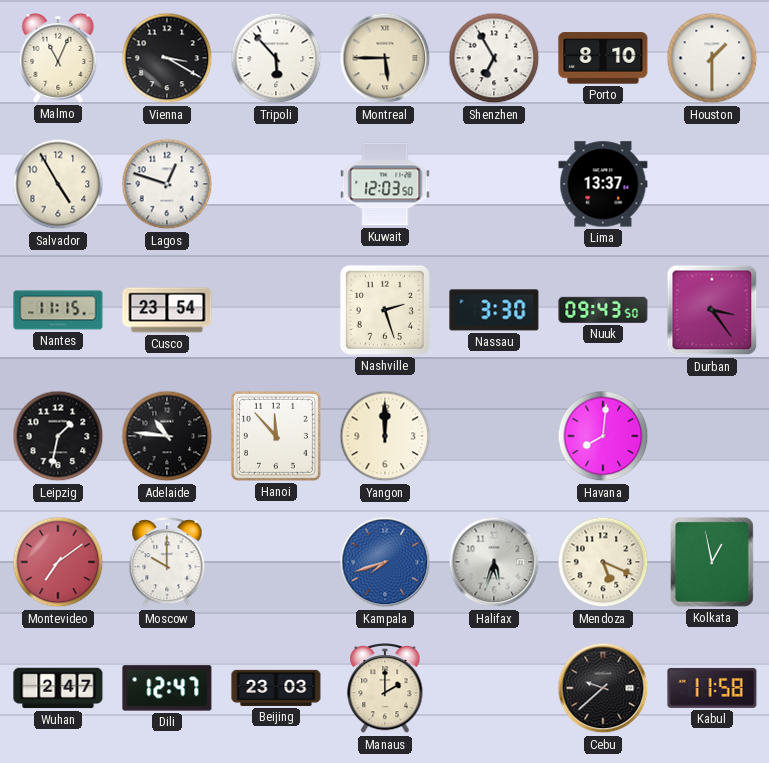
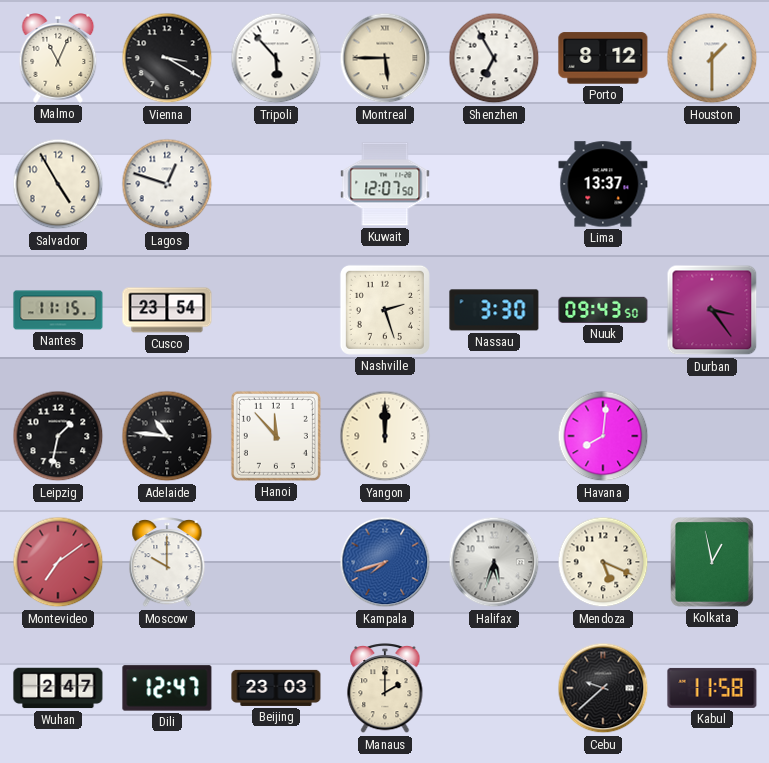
Porto: 8:10 -> 8:12
Kuwait: 12:03 -> 12:07
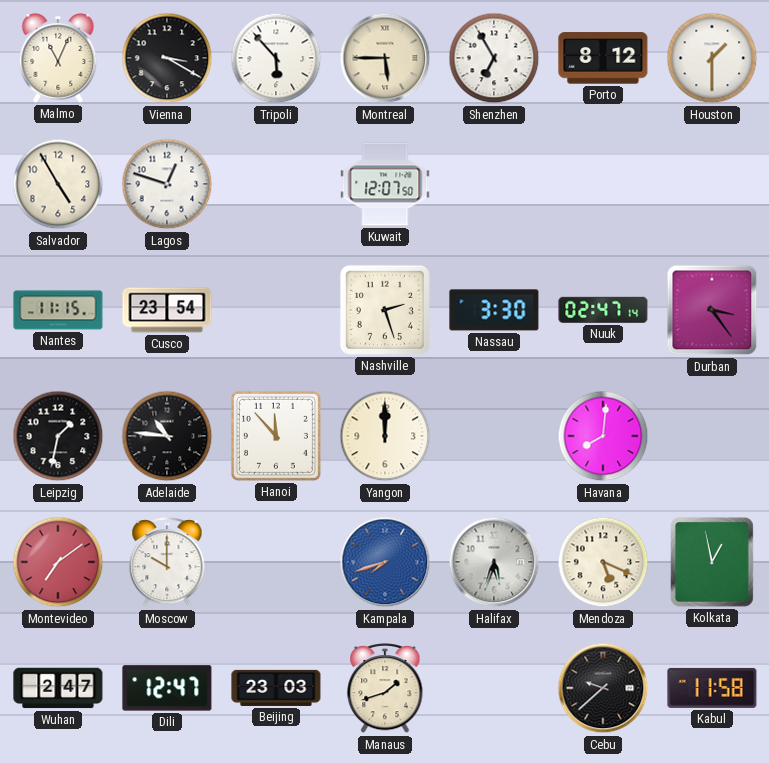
Lima: 13:37 -> none
Nuuk: 09:43 -> 02:47
Manaus: 2:00 -> 1:42
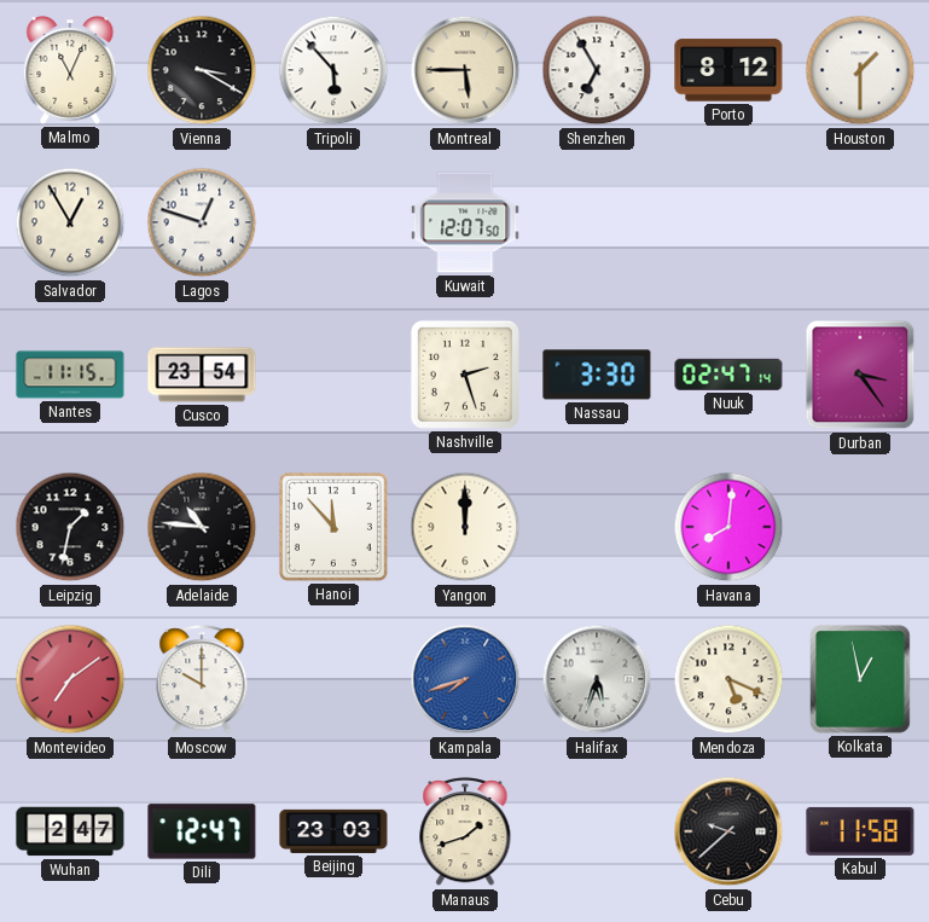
Salvador: 4:55 -> 12:55
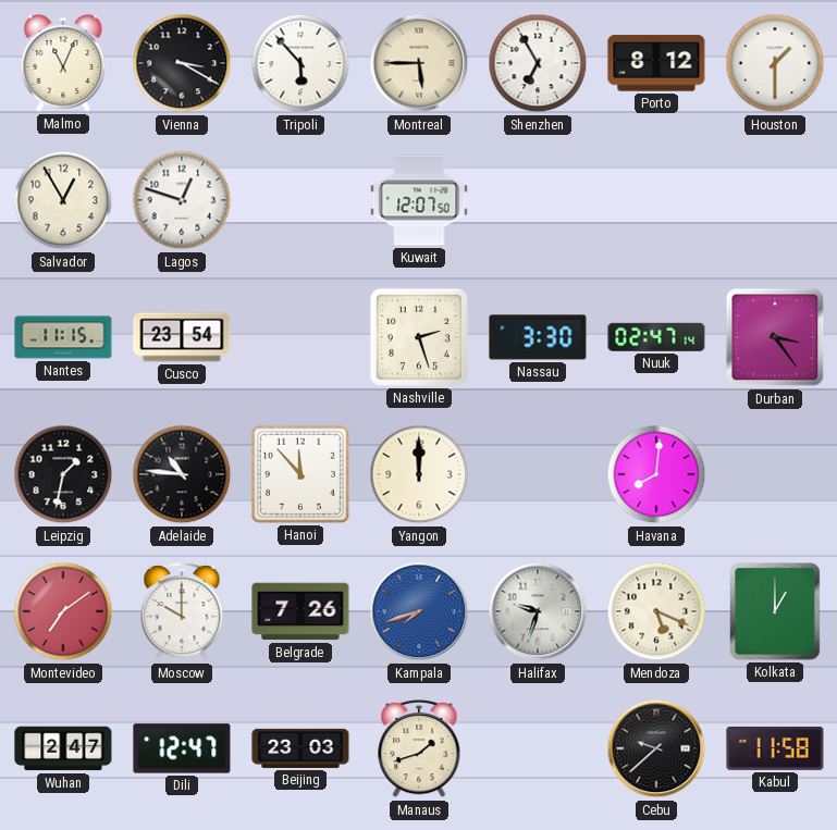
Belgrade: none -> 7:26
Halifax: 5:33 -> 9:33
Kolkata: 12:58 -> 1:00
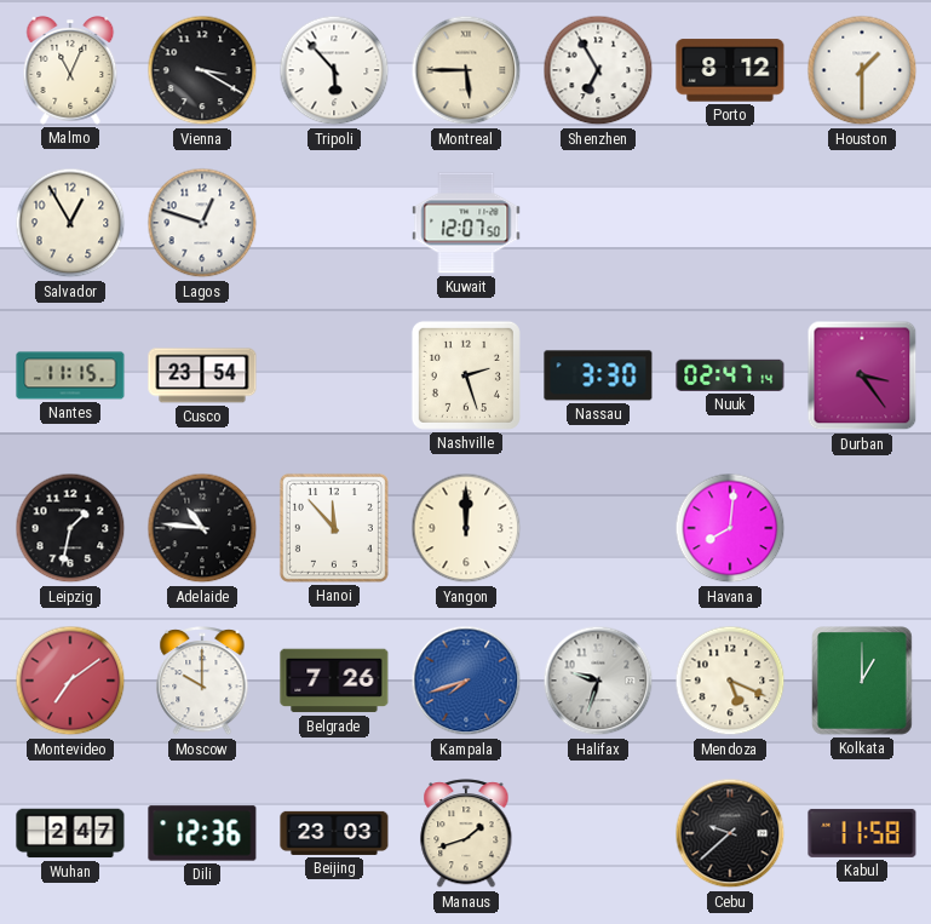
Dili: 12:47 -> 12:36
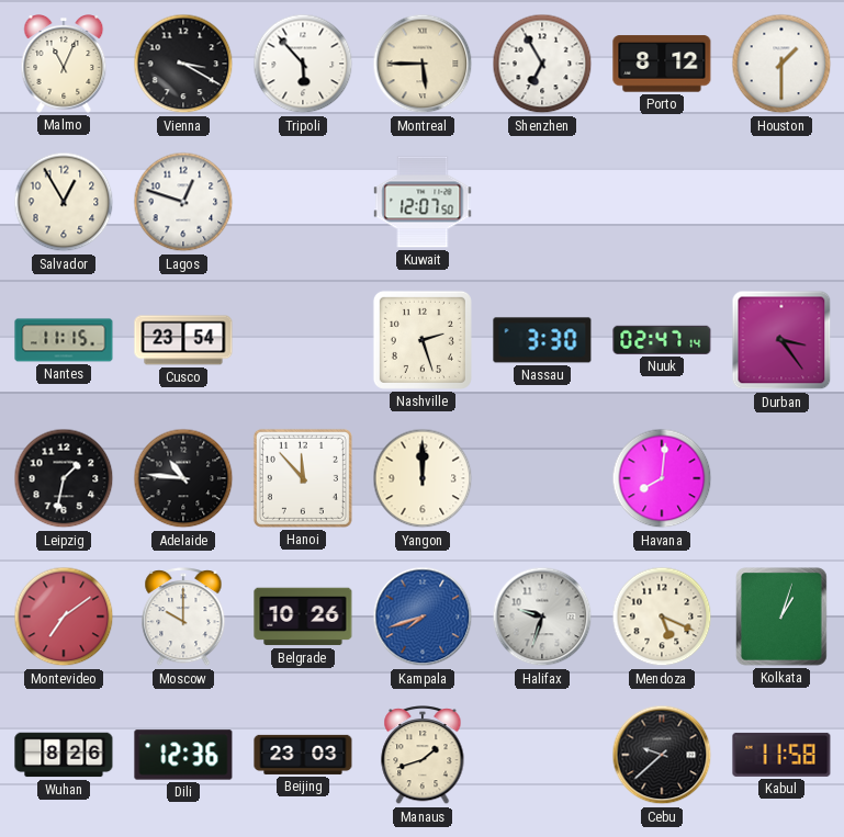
Belgrade: 7:26 -> 10:26
Kolkata: 1:00 -> 1:03
Wuhan: 2:47 -> 8:26
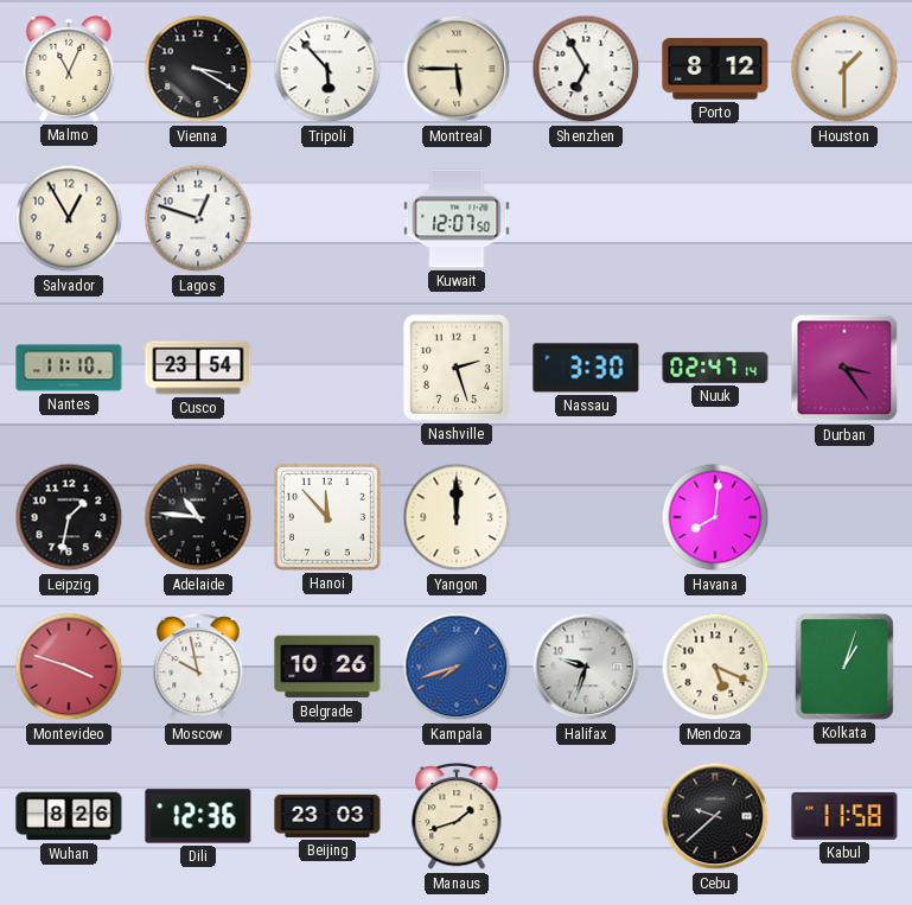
Nantes: 11:15 -> 11:10
Montevideo: 7:09 -> 3:48
Moscow: 10:00 -> 9:58
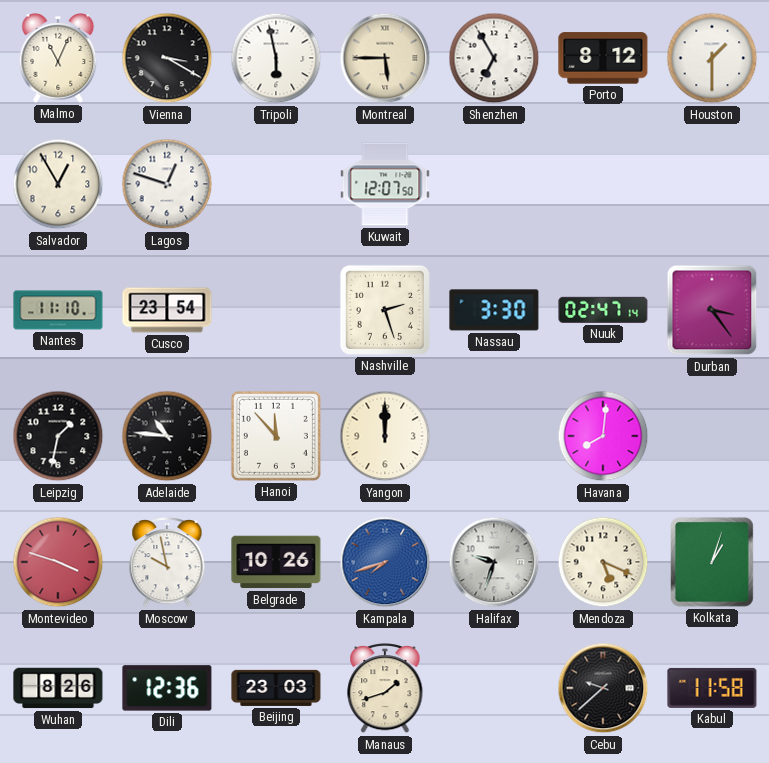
Tripoli: 5:53 -> 5:58
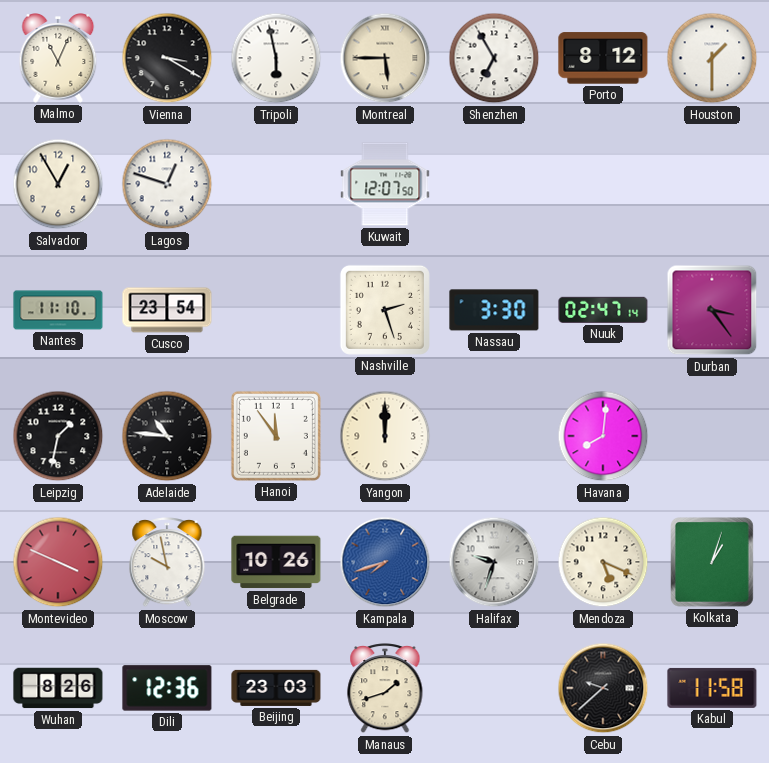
Hanoi: 11:53 -> 11:54
Montevideo: 3:48 -> 3:49
